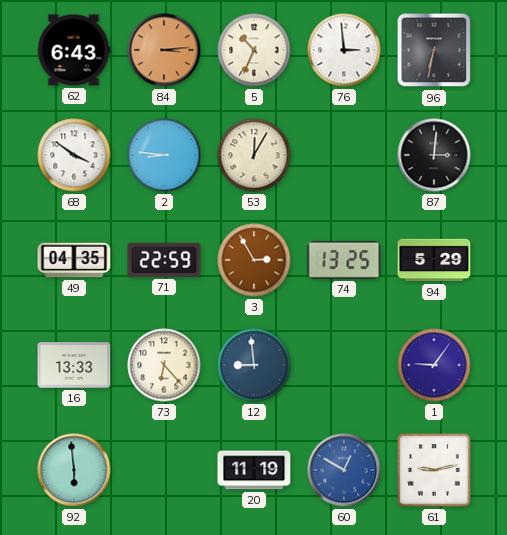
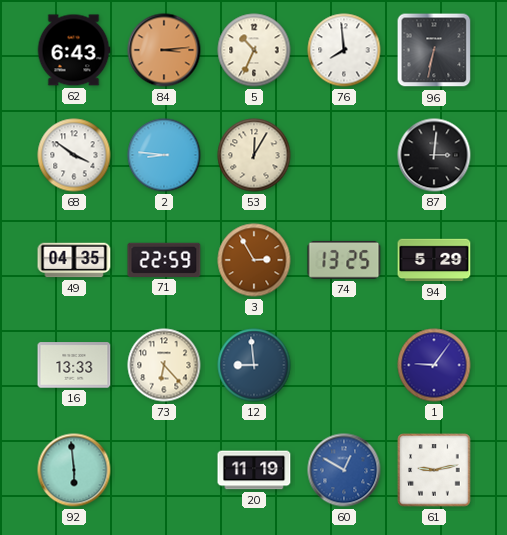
76: 2:59 -> 7:59
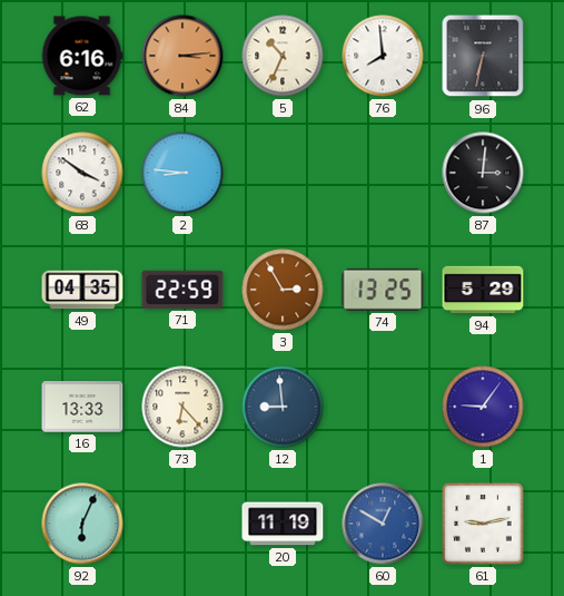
62: 6:43 -> 6:16
53: 12:05 -> none
92: 5:59 -> 6:04
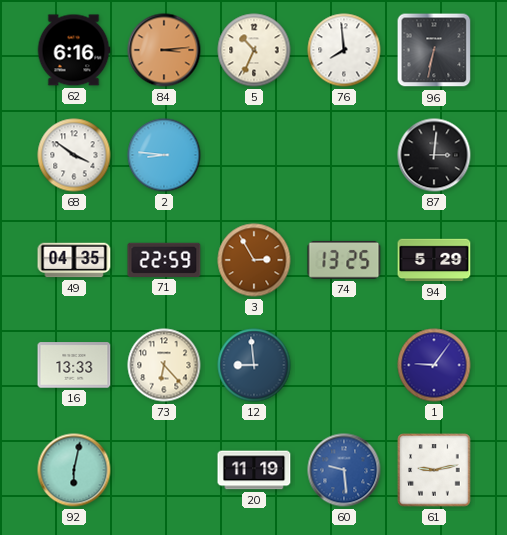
92: 6:04 -> 6:02
60: 12:50 -> 9:29
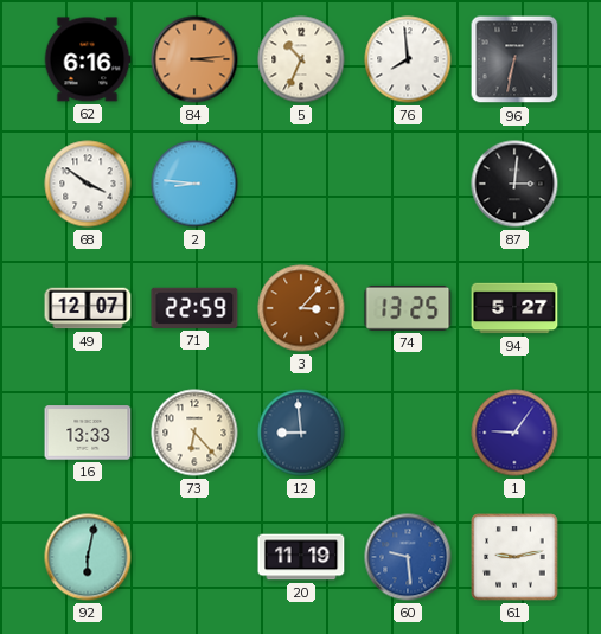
49: 04:35 -> 12:07
3: 2:55 -> 3:07
94: 5:29 -> 5:27
